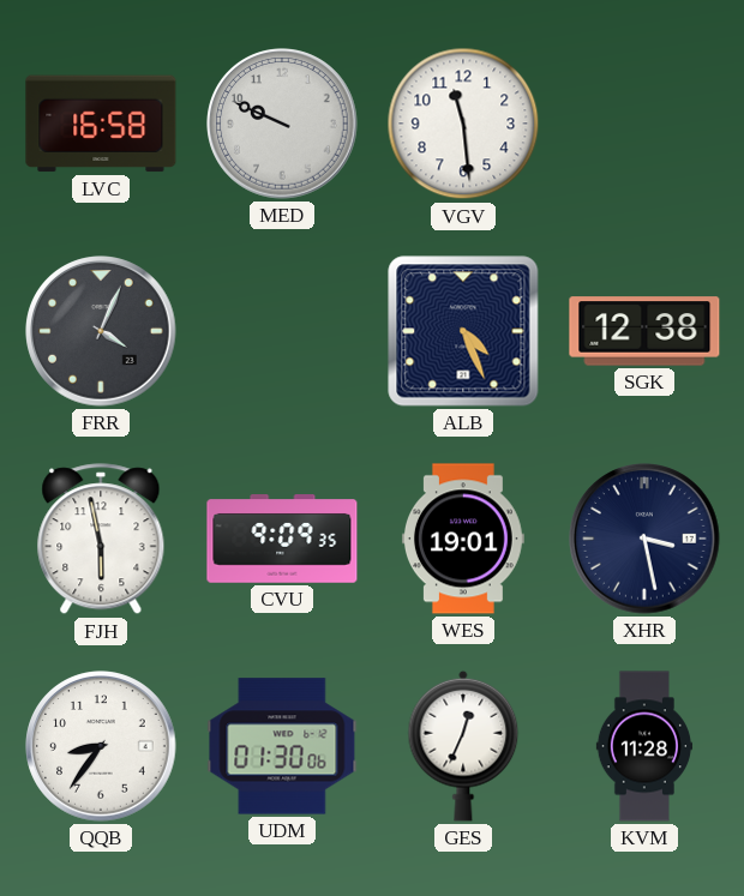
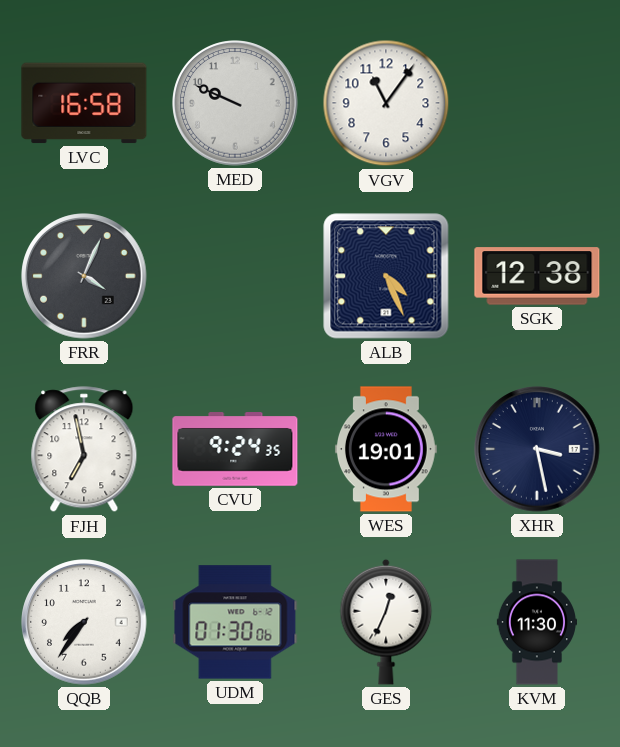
VGV: 11:29 -> 11:06
FJH: 5:58 -> 6:58
CVU: 9:09 -> 9:24
QQB: 8:36 -> 7:36
KVM: 11:28 -> 11:30
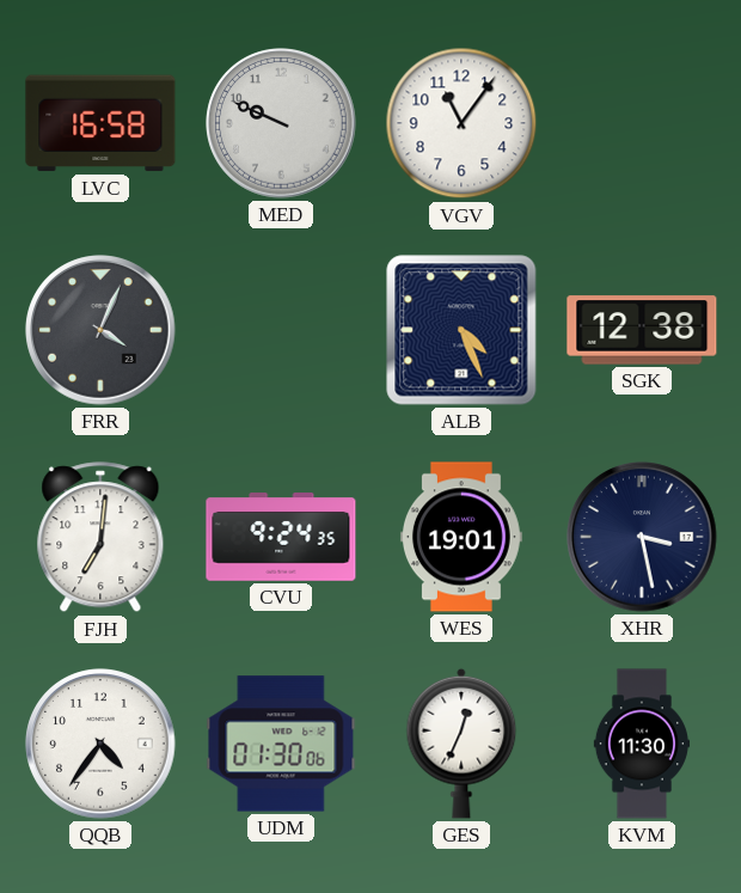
FJH: 6:58 -> 7:01
QQB: 7:36 -> 4:36
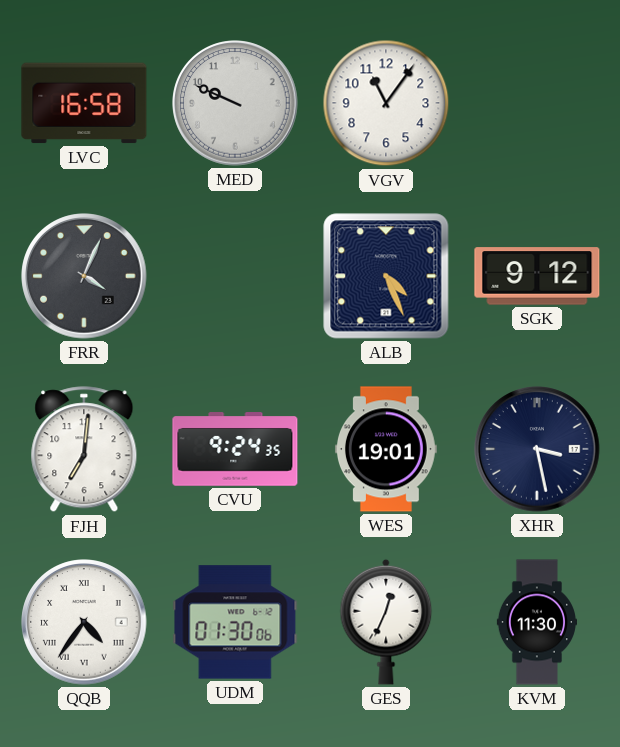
SGK: 12:38 -> 9:12
QQB numerals: Arabic -> Roman
